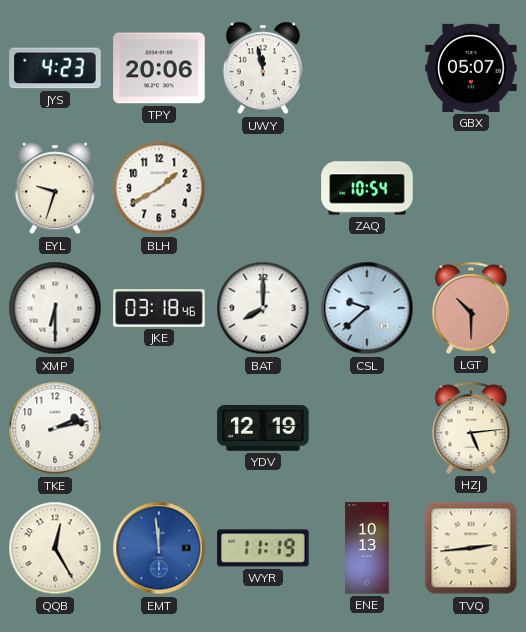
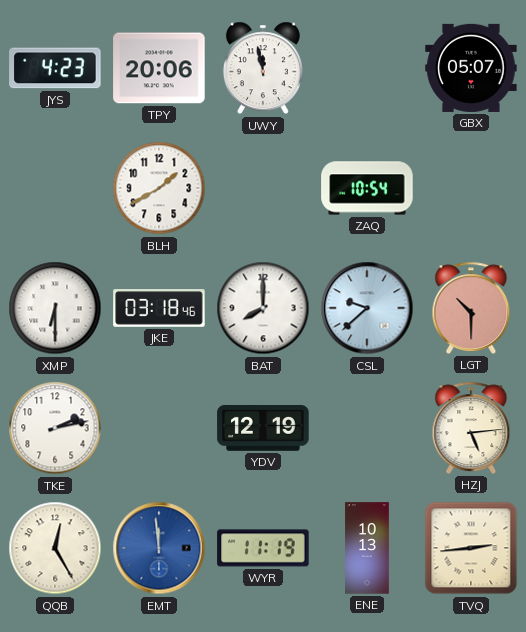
EYL: 9:33 -> none
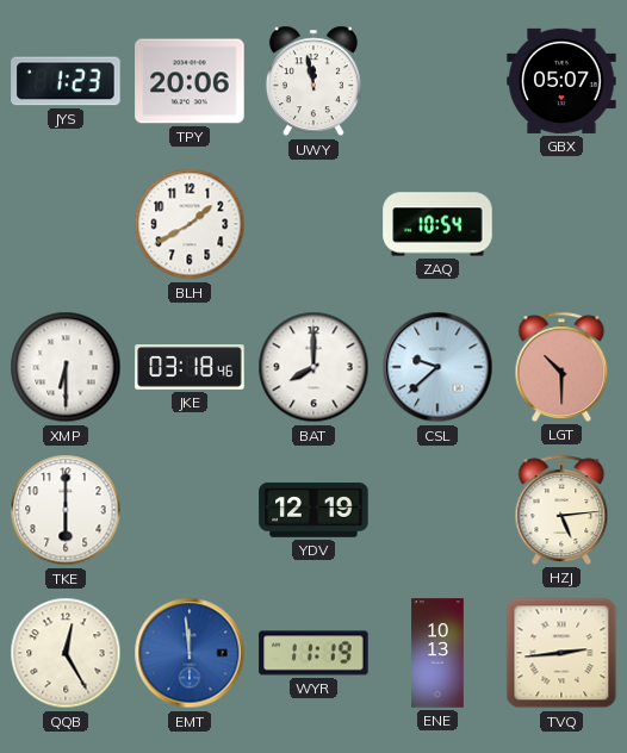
JYS: 4:23 -> 1:23
TKE: 2:13 -> 6:00
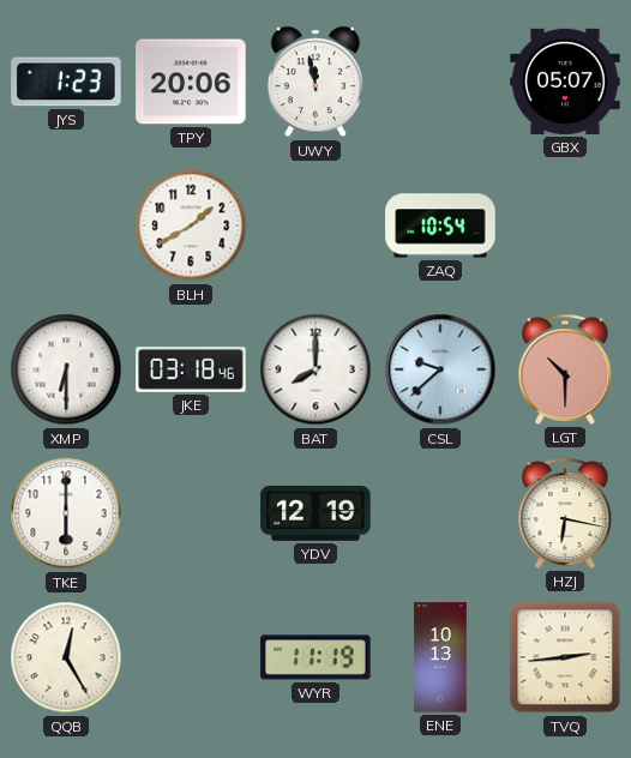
HZJ: 5:14 -> 6:17
EMT: 11:59 -> none
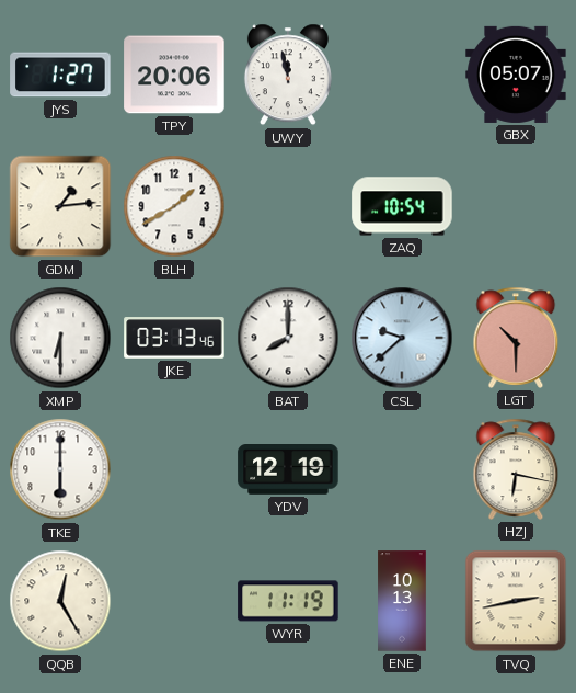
JYS: 1:23 -> 1:27
GDM: none -> 1:14
JKE: 03:18 -> 03:13
TVQ: 2:44 -> 2:43
